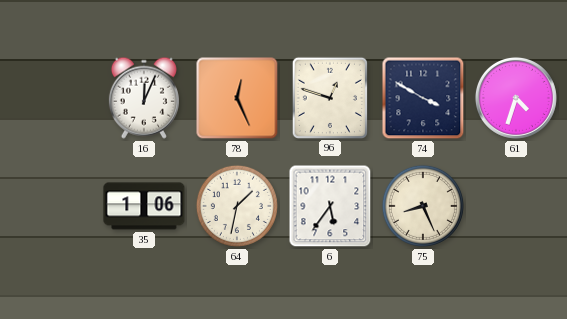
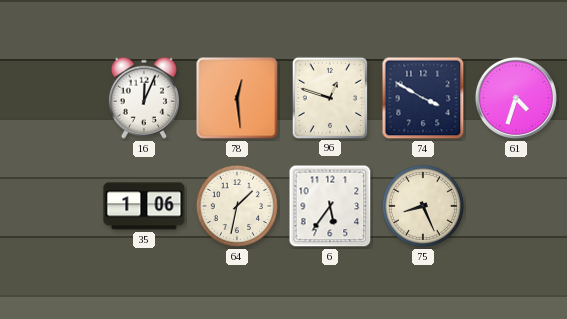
78: 12:26 -> 12:29
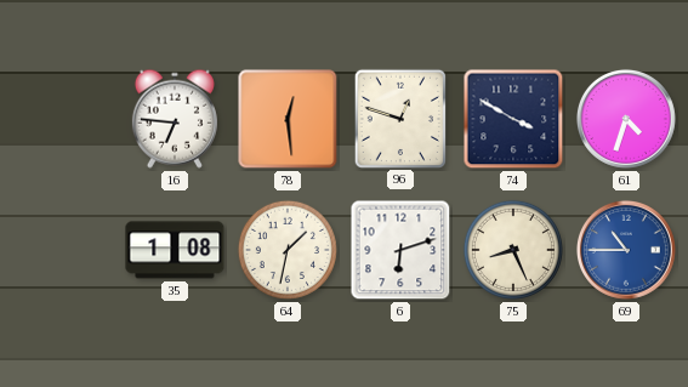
16: 12:04 -> 6:46
35: 1:06 -> 1:08
6: 5:36 -> 6:12
69: none -> 10:45
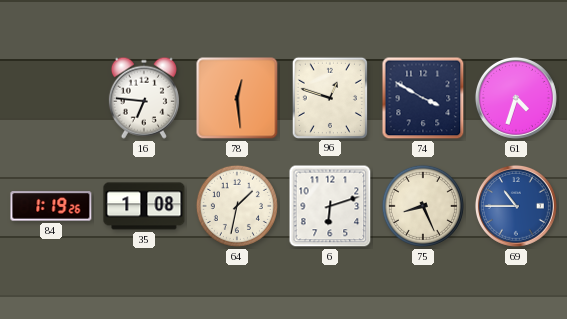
84: none -> 1:19
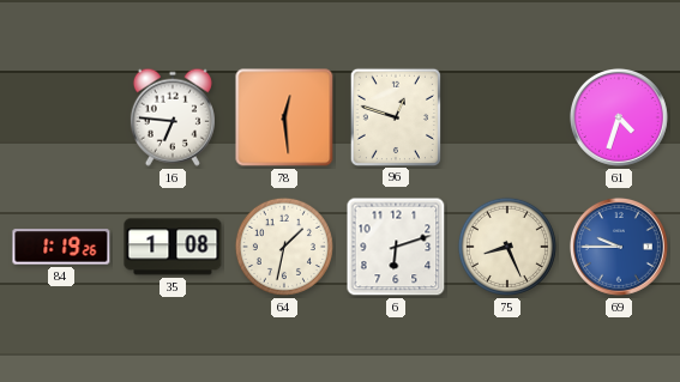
74: 3:50 -> none
69: 10:45 -> 9:45
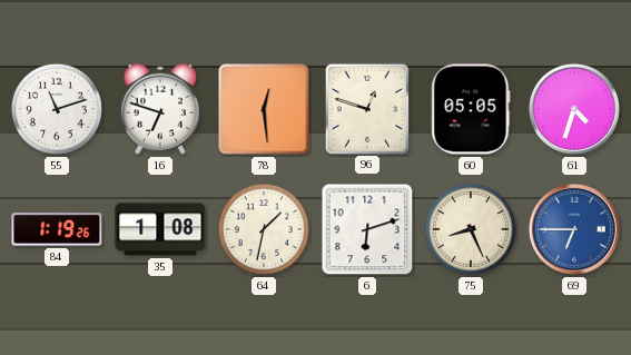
55: none -> 11:12
16: 6:46 -> 6:48
60: none -> 05:05
69: 9:45 -> 6:45
